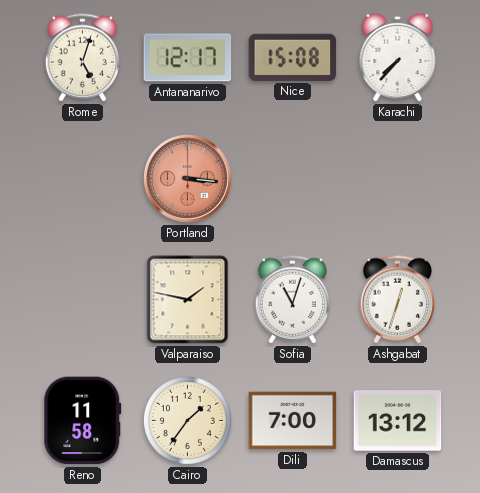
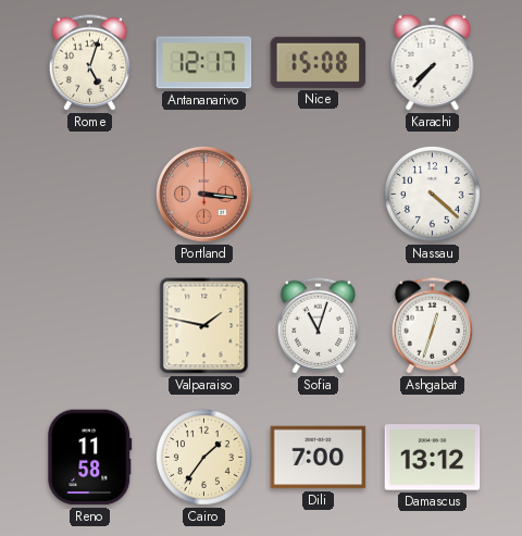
Nassau: none -> 4:22
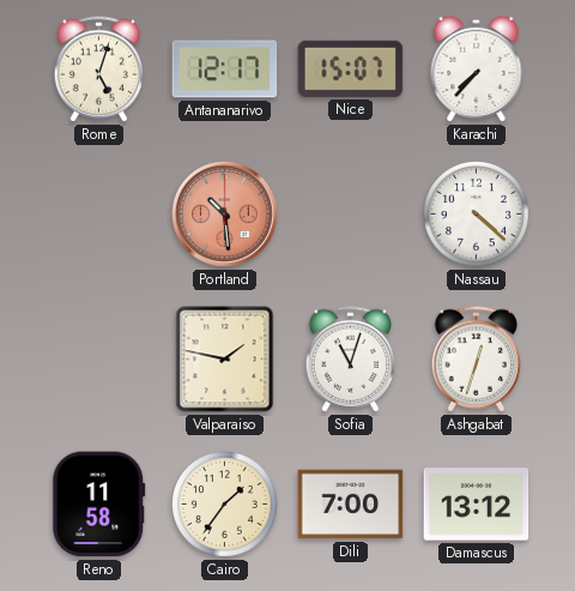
Nice: 15:08 -> 15:07
Portland: 3:16 -> 10:29
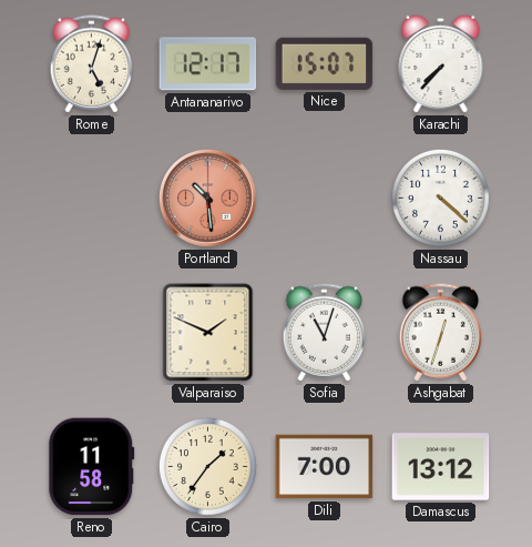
Valparaiso: 1:47 -> 1:49
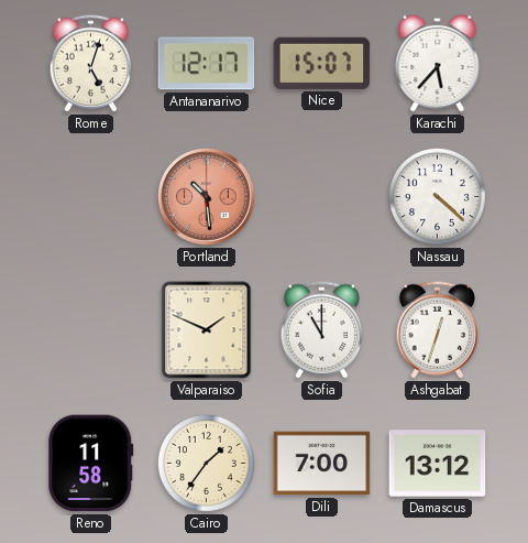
Karachi: 7:37 -> 5:37
Sofia: 11:03 -> 11:00
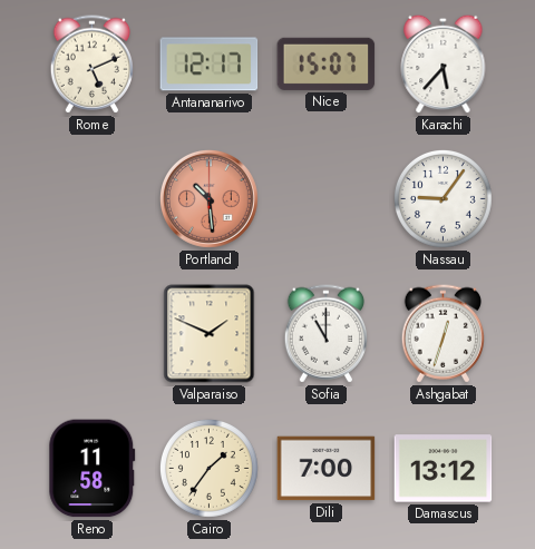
Rome: 5:03 -> 5:11
Nassau: 4:22 -> 9:06
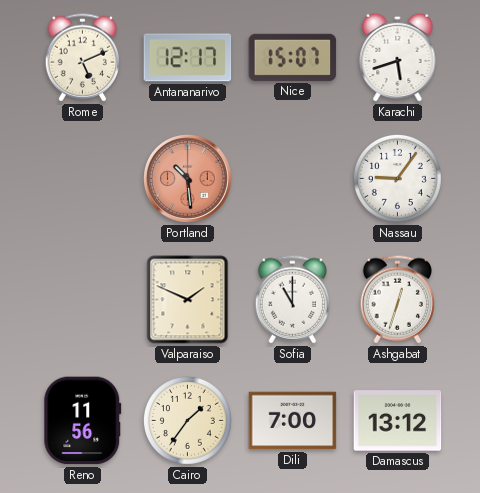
Karachi: 5:37 -> 5:42
Reno: 11:58 -> 11:56
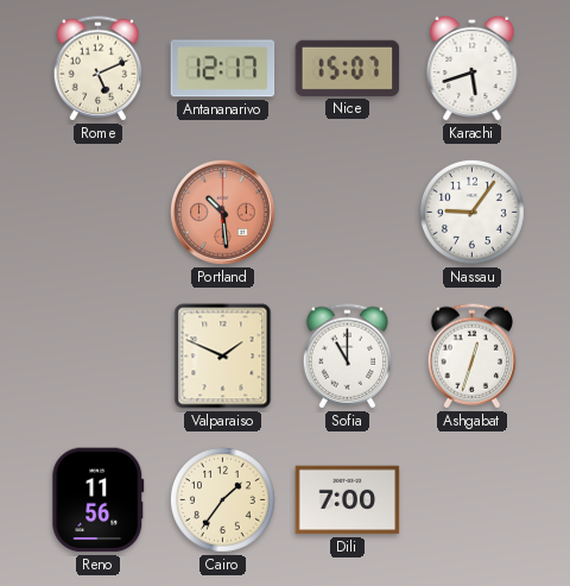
Damascus: 13:12 -> none
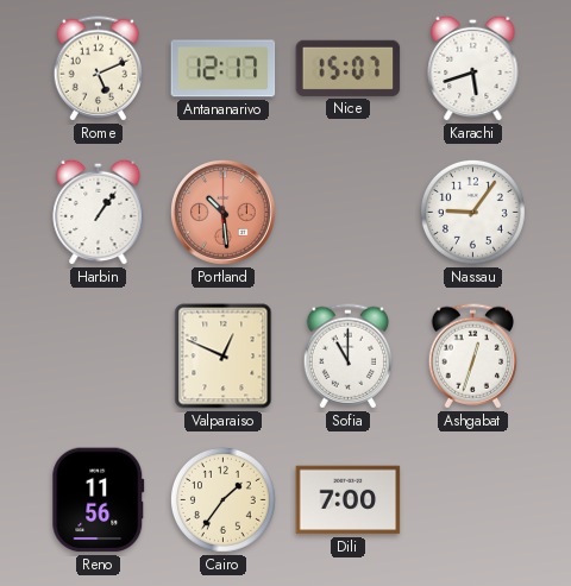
Harbin: none -> 1:06
Valparaiso: 1:49 -> 12:49
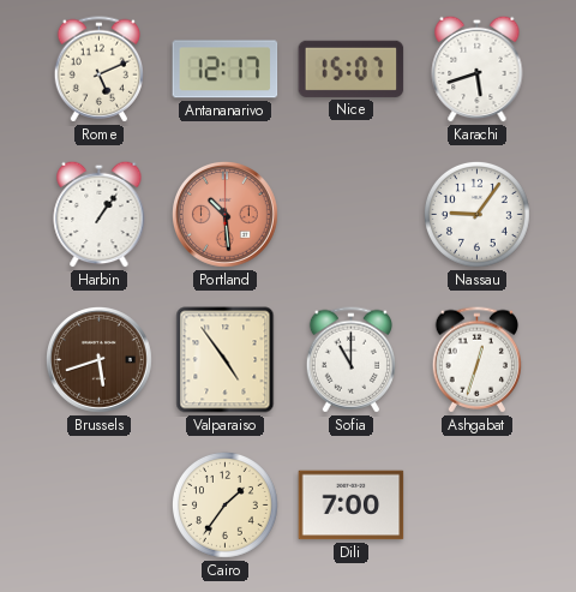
Brussels: none -> 5:42
Valparaiso: 12:49 -> 4:54
Reno: 11:56 -> none
